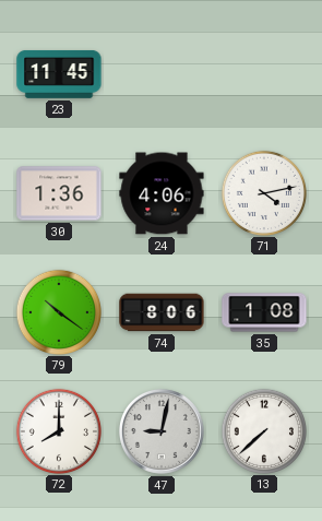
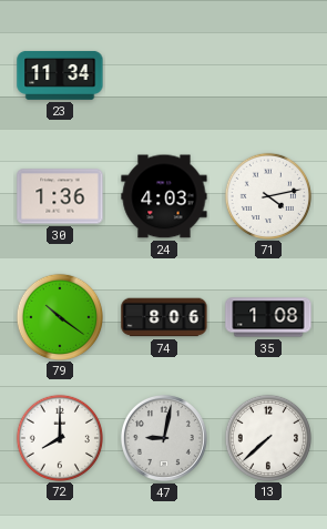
23: 11:45 -> 11:34
24: 4:06 -> 4:03
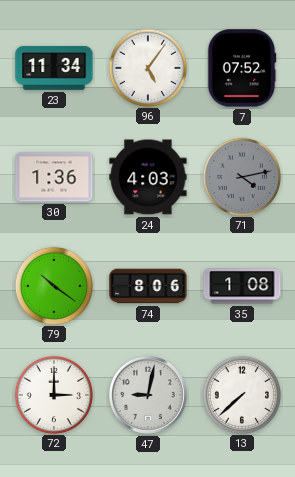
96: none -> 5:06
7: none -> 07:52
71 dial: white -> grey
72: 8:00 -> 3:00
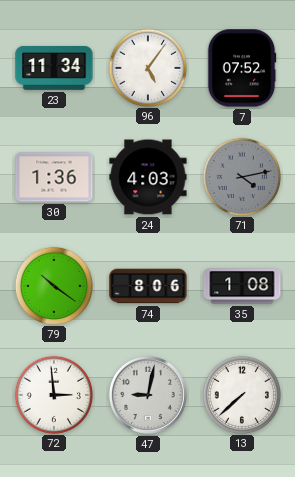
72: 3:00 -> 2:59
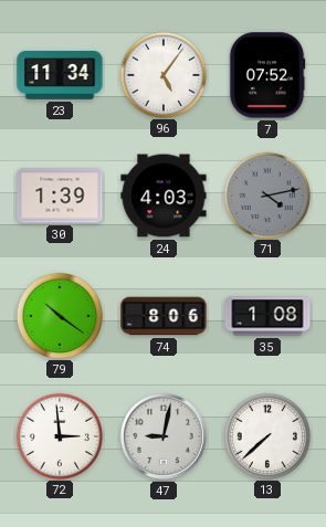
30: 1:36 -> 1:39
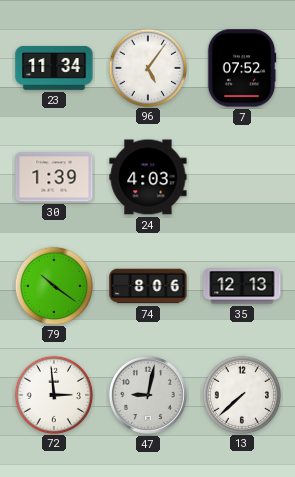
71: 4:13 -> none
35: 1:08 -> 12:13
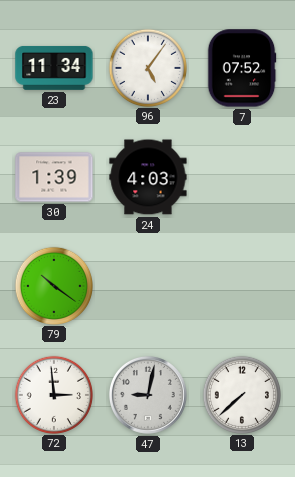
74: 8:06 -> none
35: 12:13 -> none
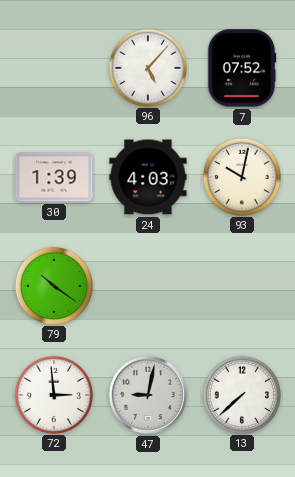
23: 11:34 -> none
96: 5:06 -> 5:07
93: none -> 10:02
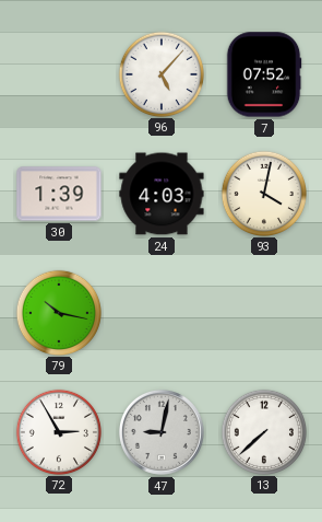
93: 10:02 -> 4:02
79: 10:21 -> 10:17
72: 2:59 -> 2:55
